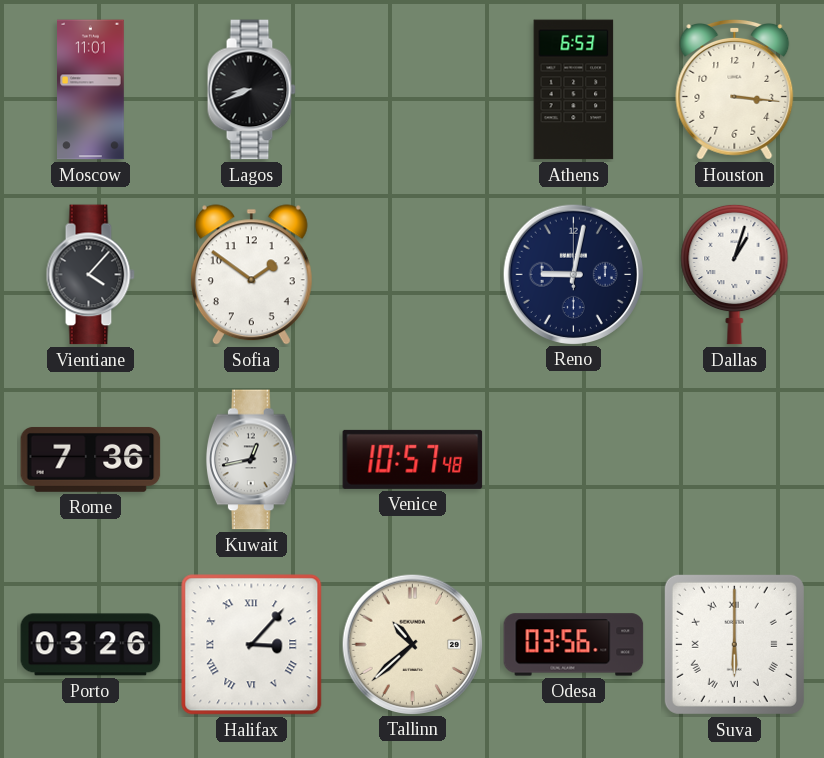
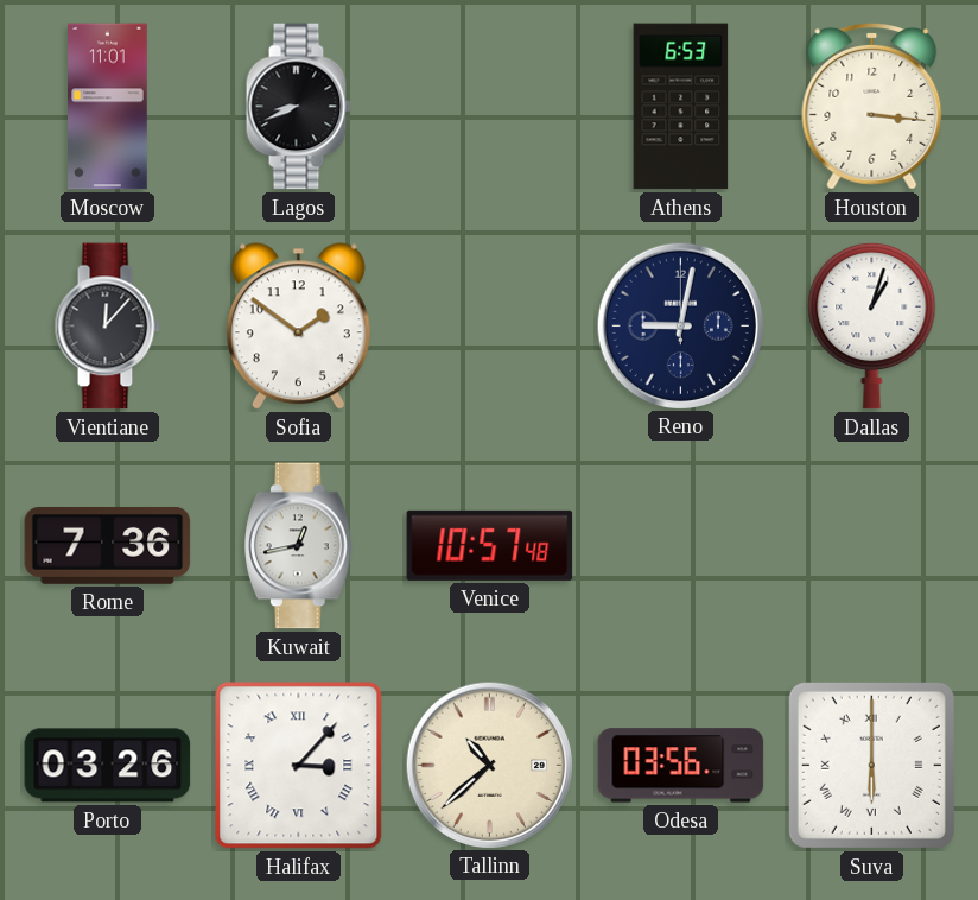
Vientiane: 4:07 -> 12:07
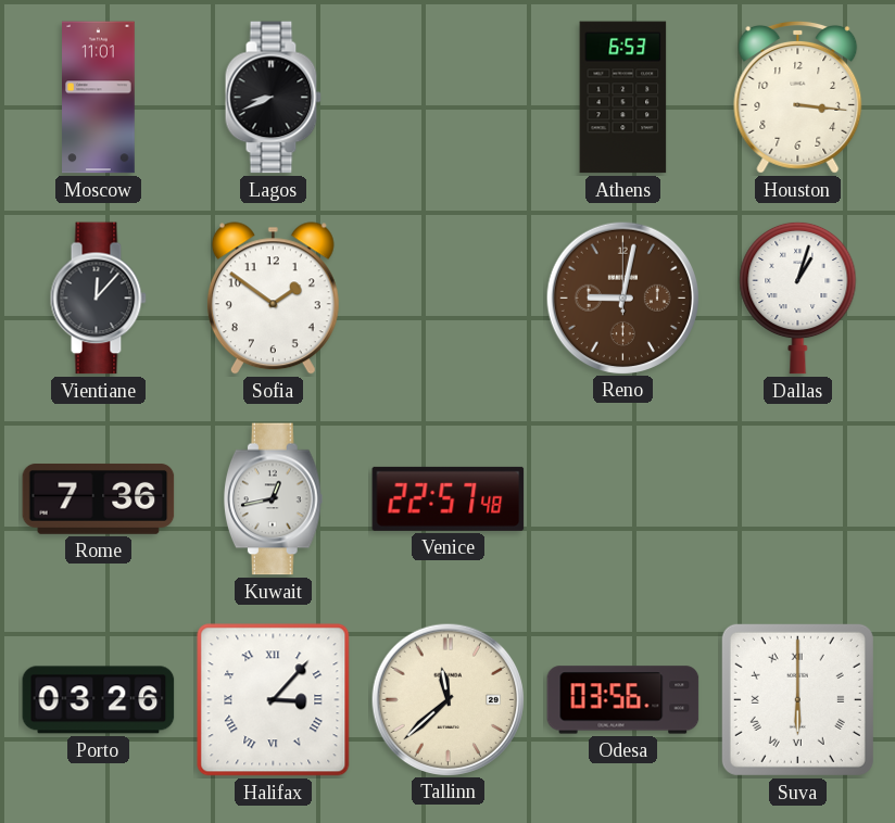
Reno dial: navy -> brown
Venice: 10:57 -> 22:57
Tallinn: 10:38 -> 11:38
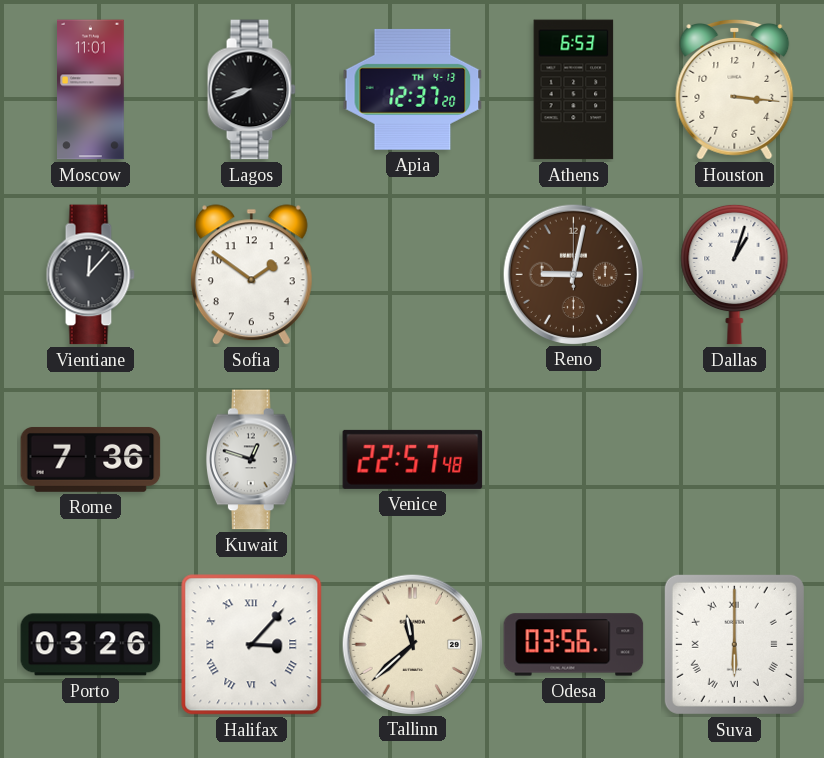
Apia: none -> 12:37
Kuwait: 12:43 -> 12:48
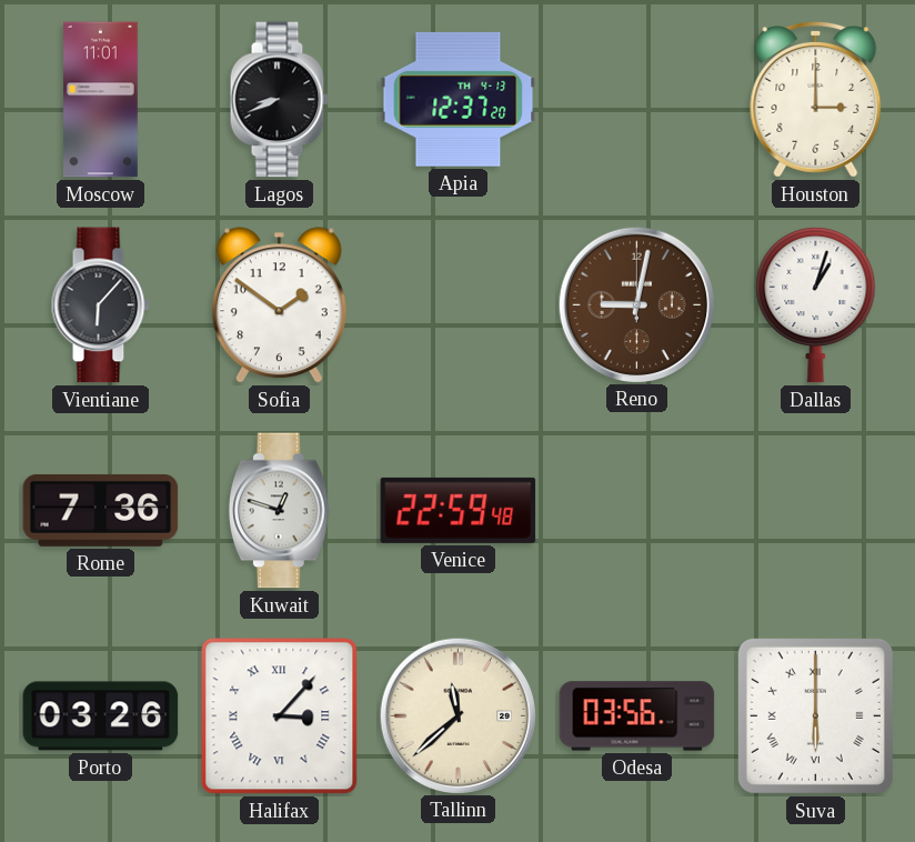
Athens: 6:53 -> none
Houston: 3:16 -> 3:00
Vientiane: 12:07 -> 6:07
Venice: 22:57 -> 22:59
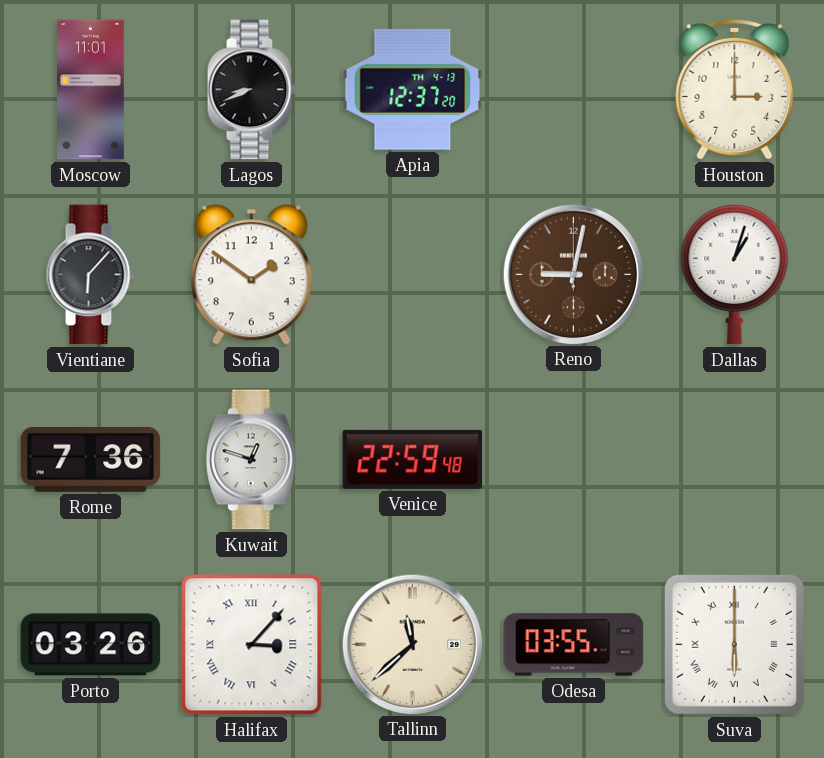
Odesa: 03:56 -> 03:55
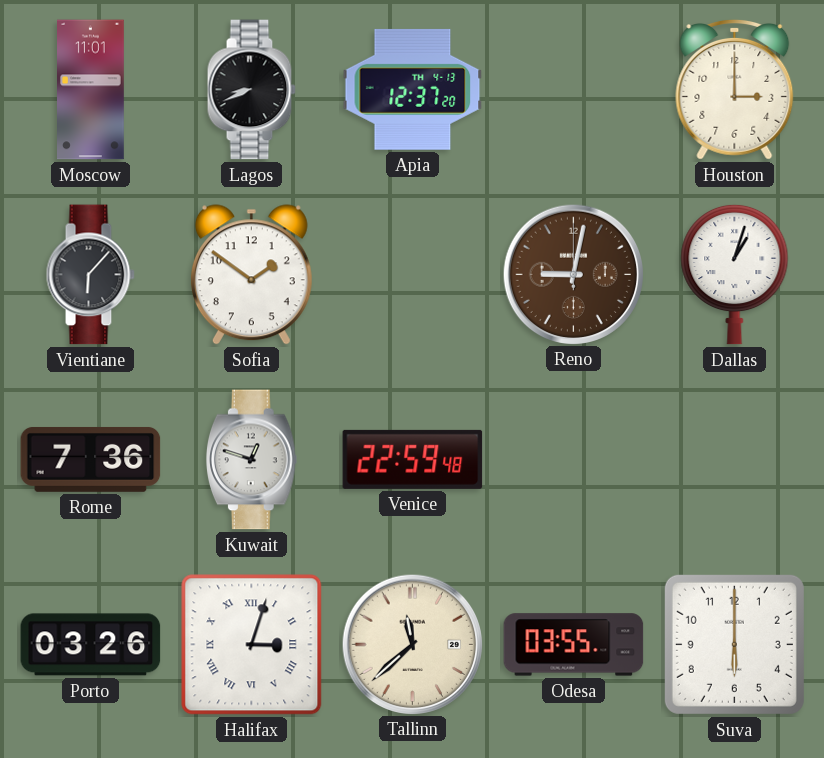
Halifax: 3:07 -> 3:03
Suva numerals: Roman -> Arabic
